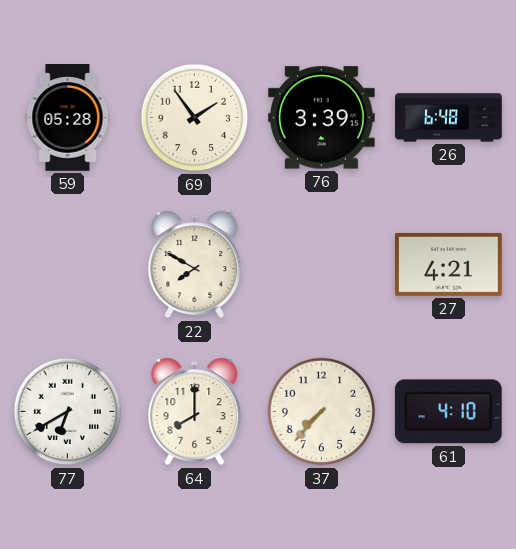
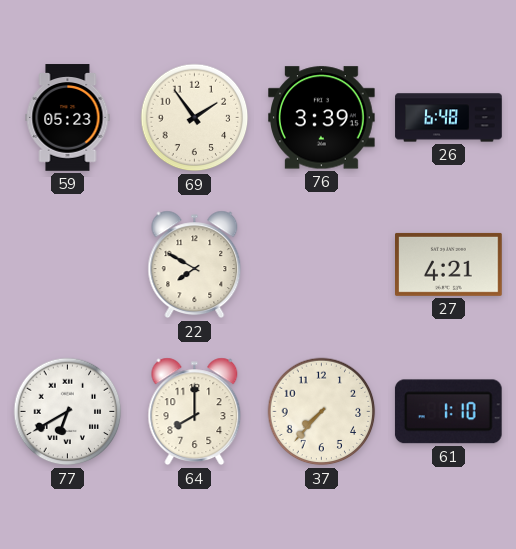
59: 05:28 -> 05:23
61: 4:10 -> 1:10
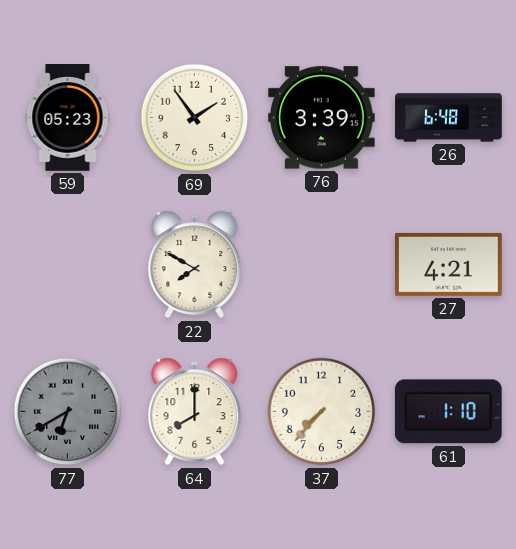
77 dial: white -> grey
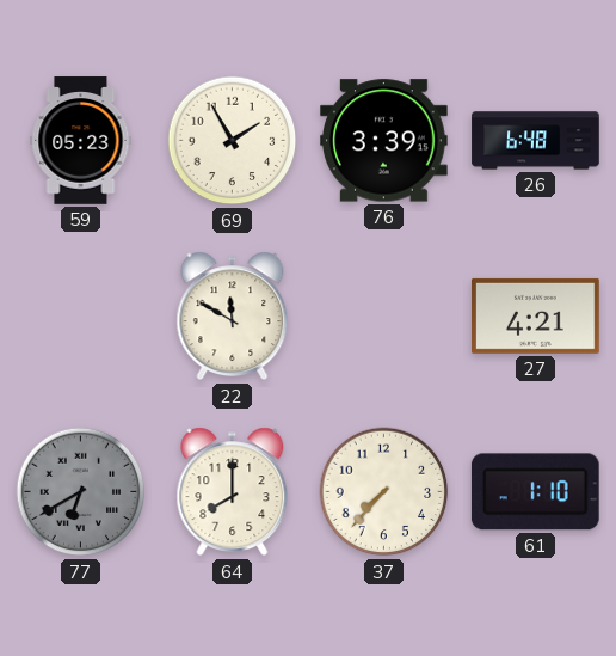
69: 1:54 -> 1:55
22: 7:50 -> 11:50
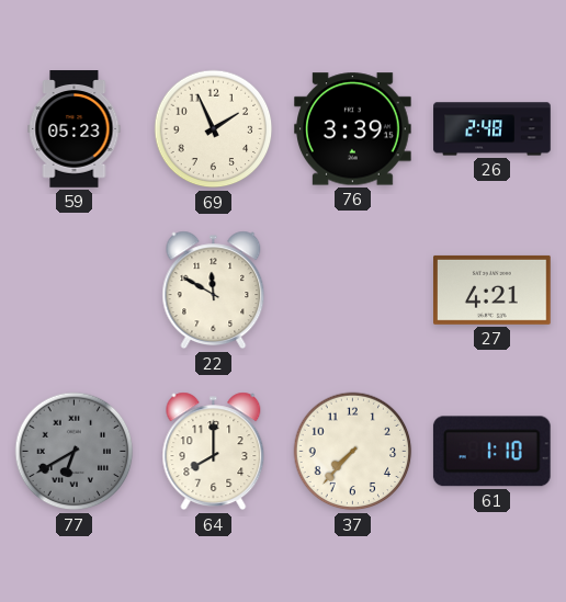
69: 1:55 -> 1:56
26: 6:48 -> 2:48
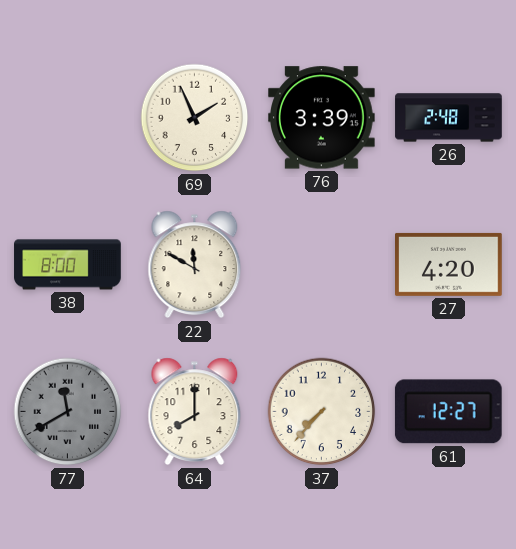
59: 05:23 -> none
38: none -> 8:00
27: 4:21 -> 4:20
77: 6:40 -> 11:40
61: 1:10 -> 12:27
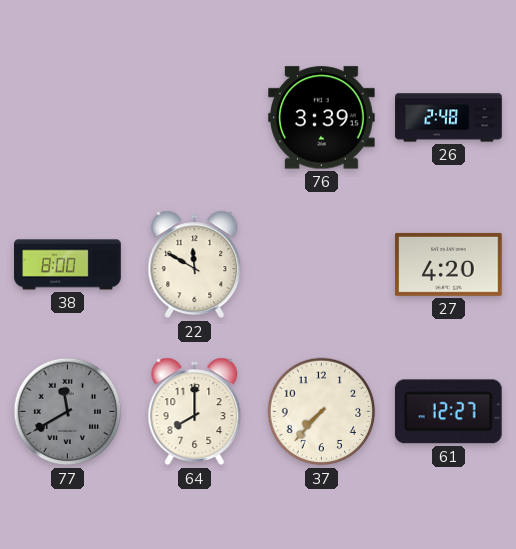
69: 1:56 -> none
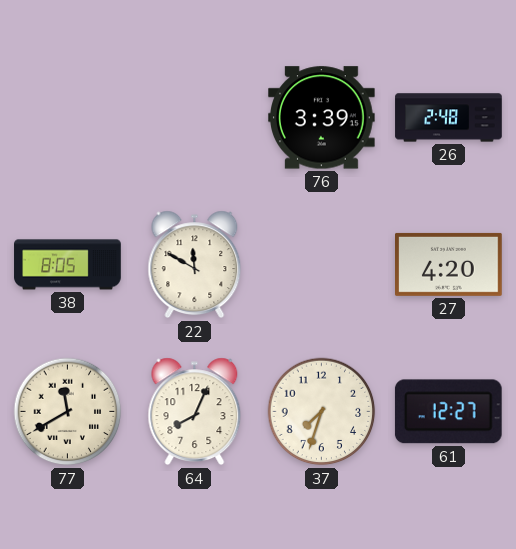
38: 8:00 -> 8:05
77 dial: grey -> cream
64: 8:00 -> 8:04
37: 7:37 -> 7:33
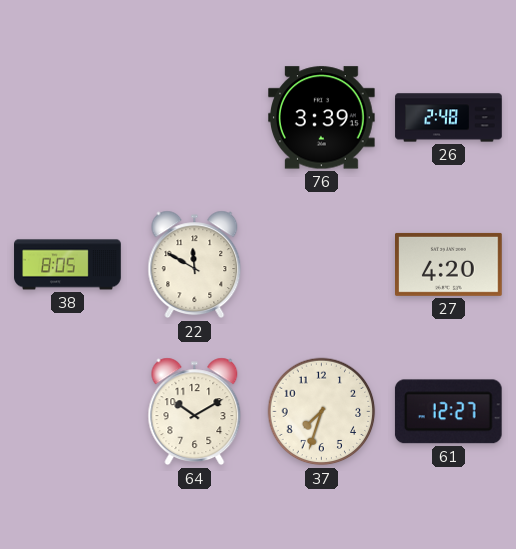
77: 11:40 -> none
64: 8:04 -> 10:10
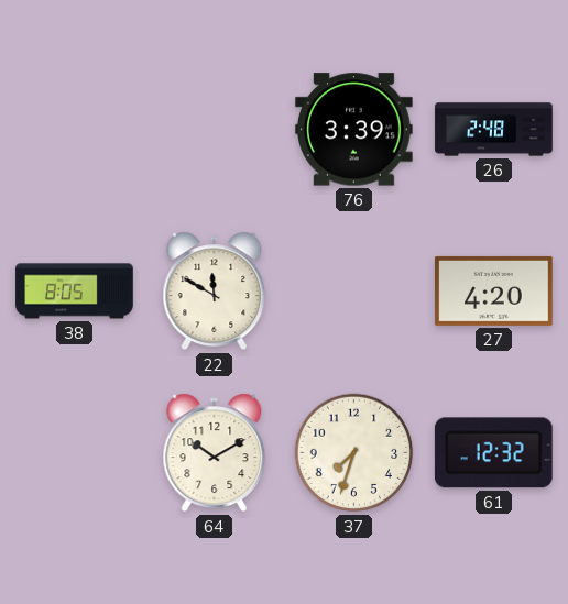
61: 12:27 -> 12:32
